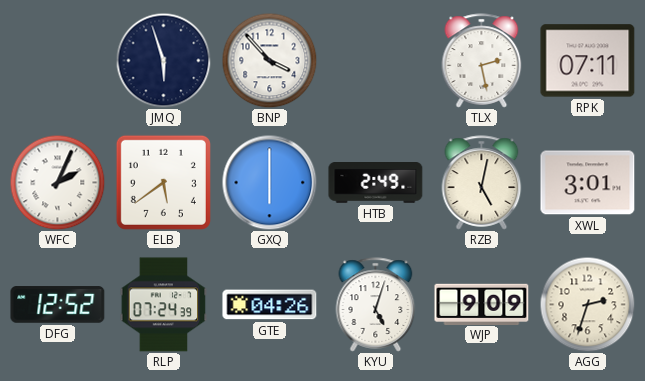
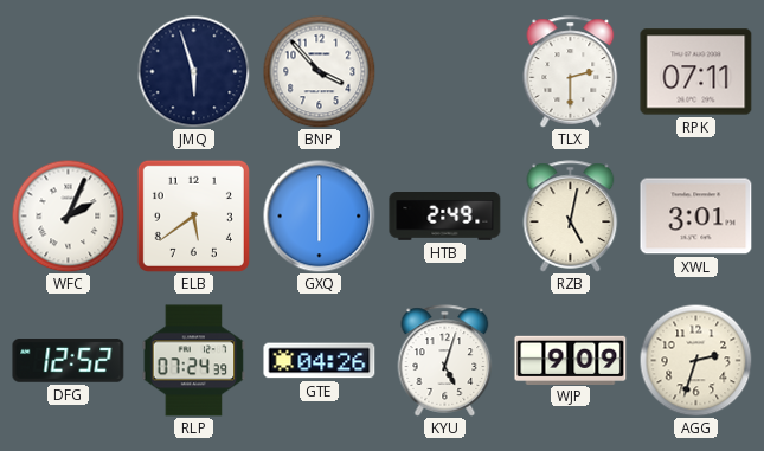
TLX: 2:28 -> 2:30
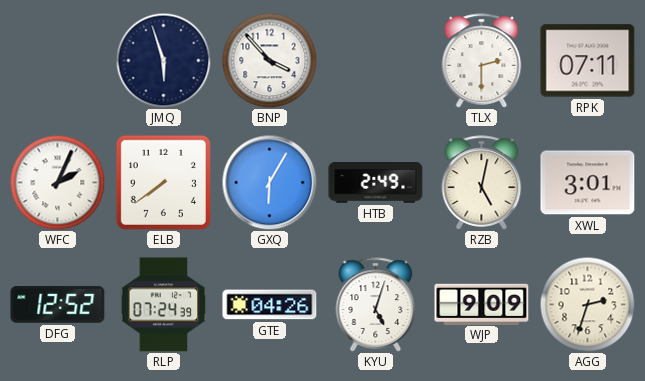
ELB: 5:39 -> 7:39
GXQ: 6:00 -> 6:05
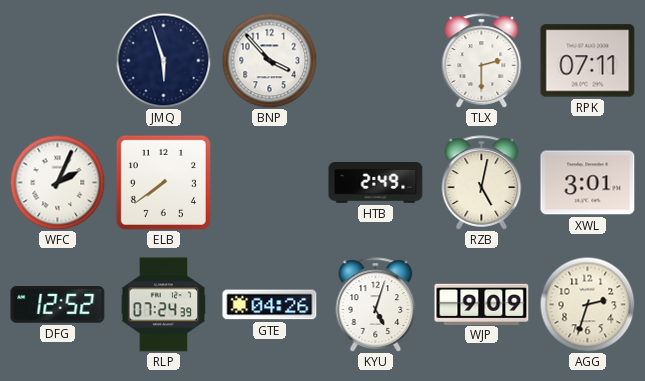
GXQ: 6:05 -> none
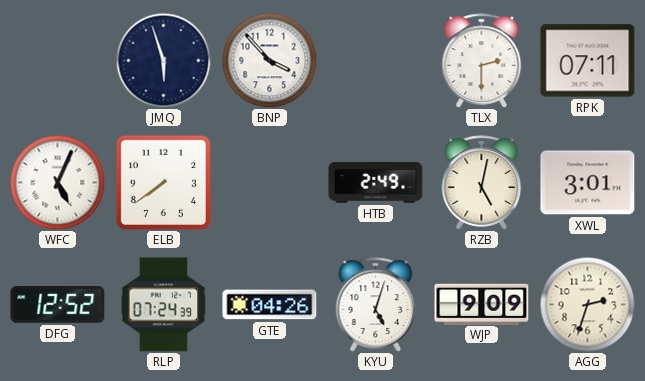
WFC: 2:04 -> 5:04
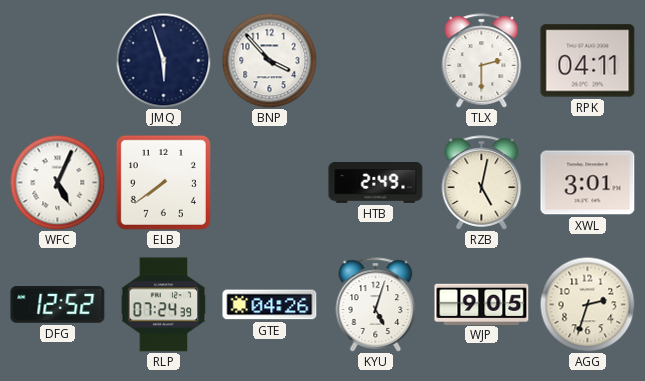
RPK: 07:11 -> 04:11
WJP: 9:09 -> 9:05
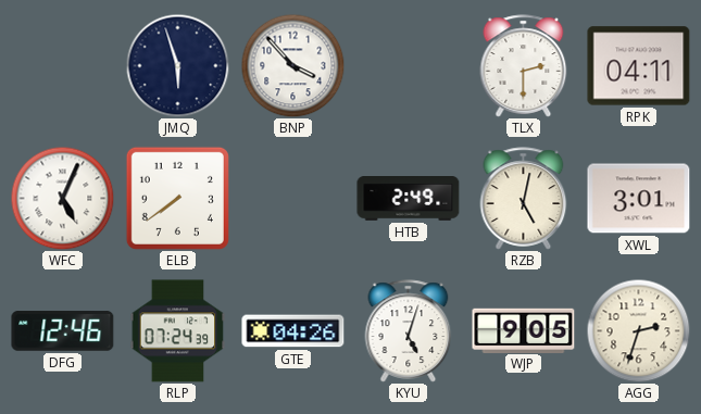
DFG: 12:52 -> 12:46
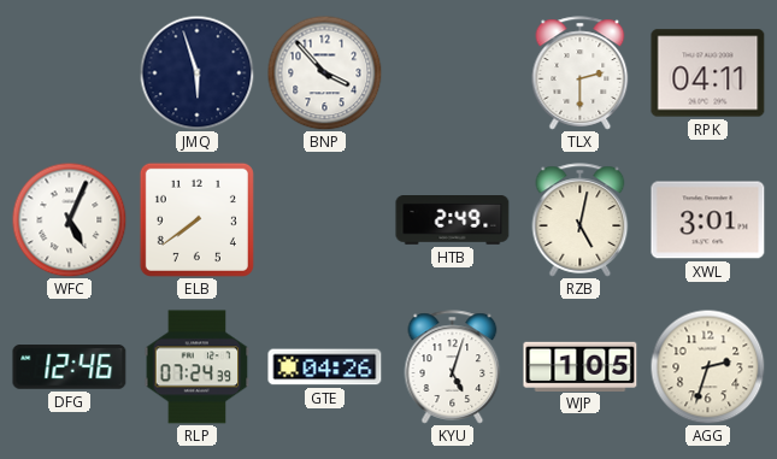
WJP: 9:05 -> 1:05
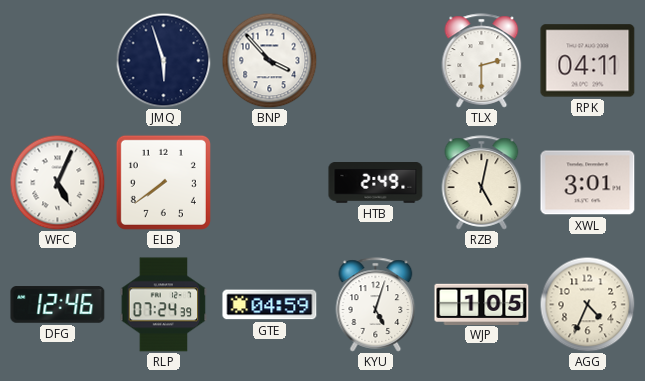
GTE: 04:26 -> 04:59
AGG: 2:33 -> 4:34
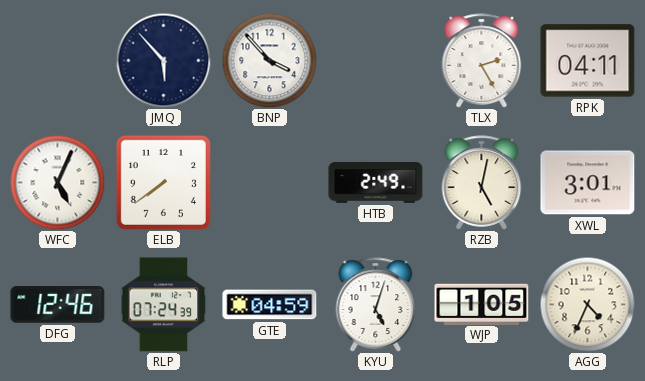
JMQ: 5:57 -> 5:53
TLX: 2:30 -> 2:25
